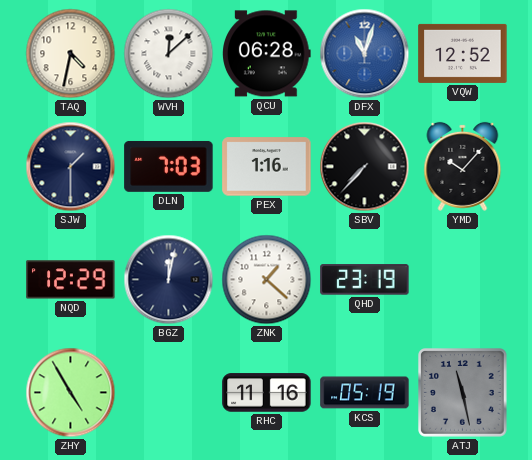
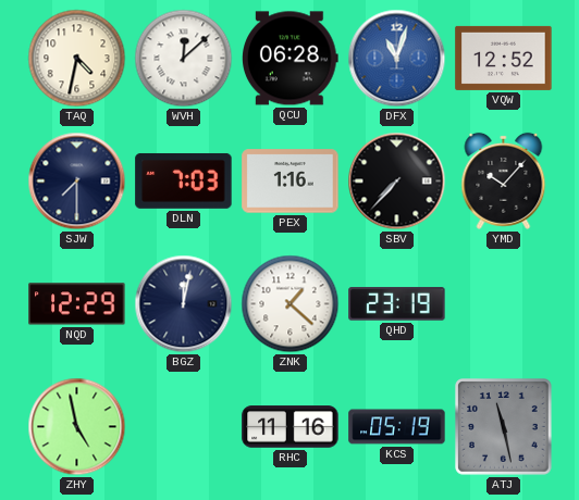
SJW: 1:30 -> 7:30
ZHY: 4:55 -> 4:58
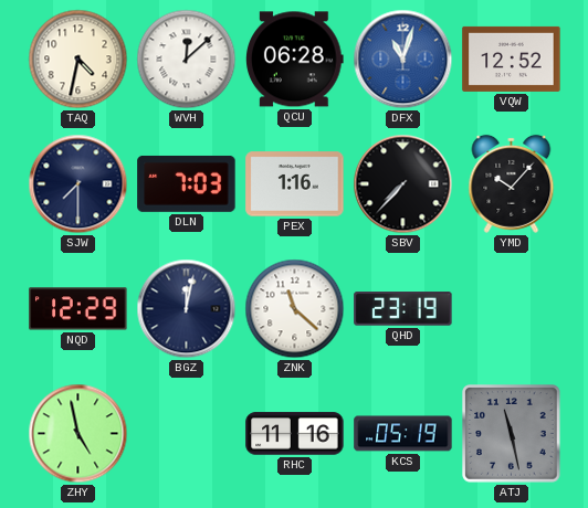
ZNK: 1:22 -> 11:22
